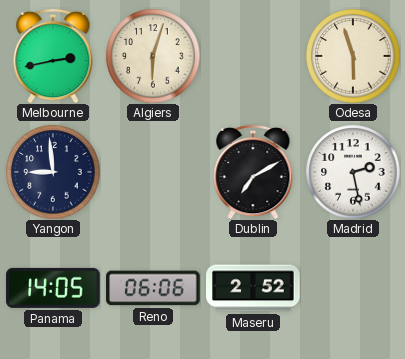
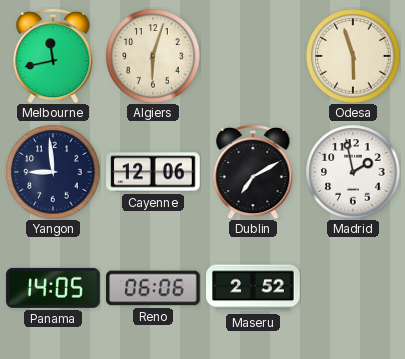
Melbourne: 2:43 -> 11:43
Cayenne: none -> 12:06
Madrid: 2:28 -> 1:58
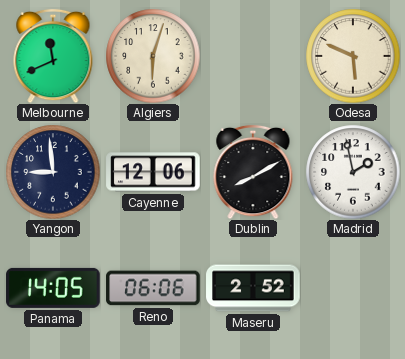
Melbourne: 11:43 -> 11:41
Odesa: 5:57 -> 5:49
Dublin: 7:10 -> 8:10
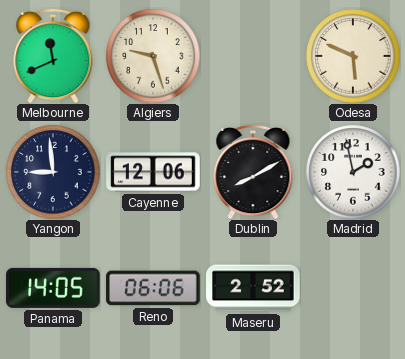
Algiers: 6:03 -> 9:27
